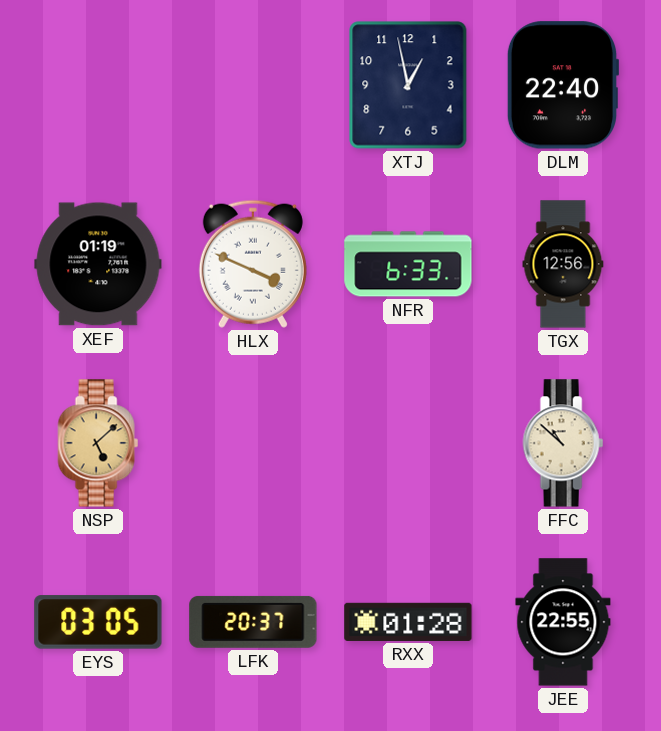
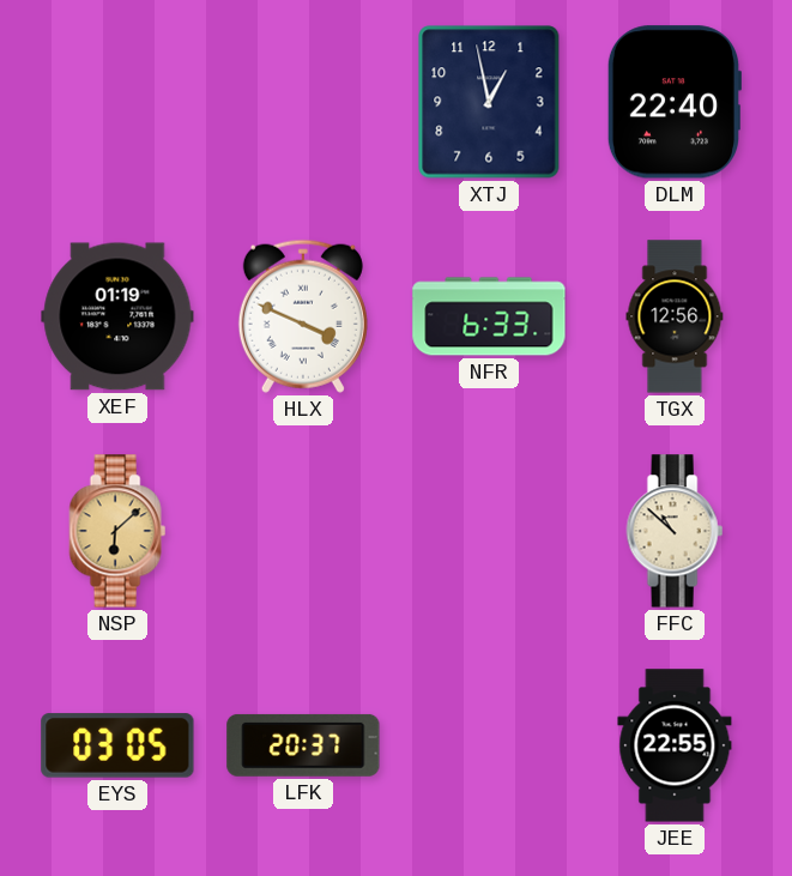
NSP: 5:08 -> 6:08
RXX: 01:28 -> none
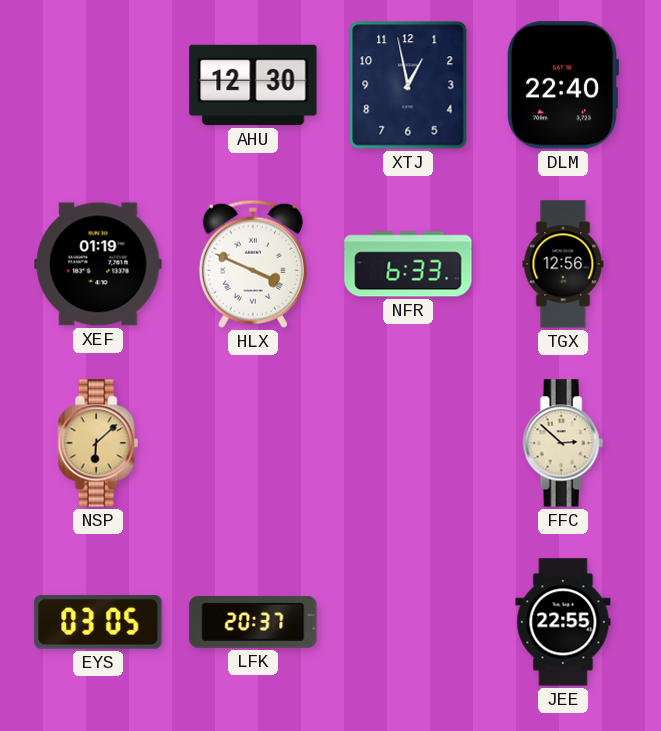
AHU: none -> 12:30
FFC: 10:52 -> 2:52
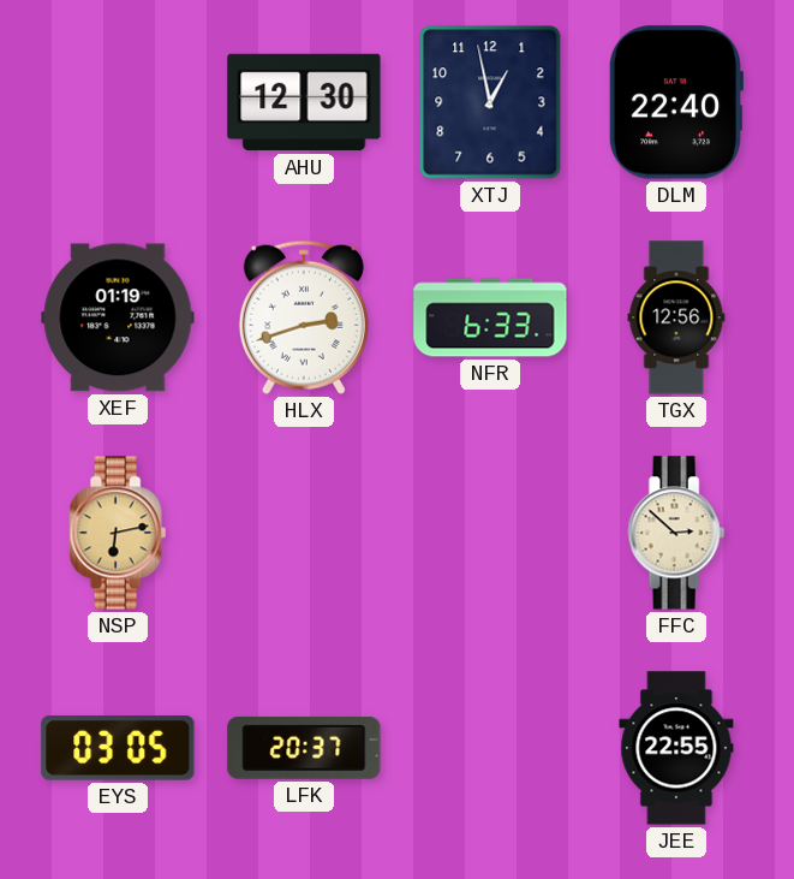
HLX: 3:49 -> 2:42
NSP: 6:08 -> 6:13
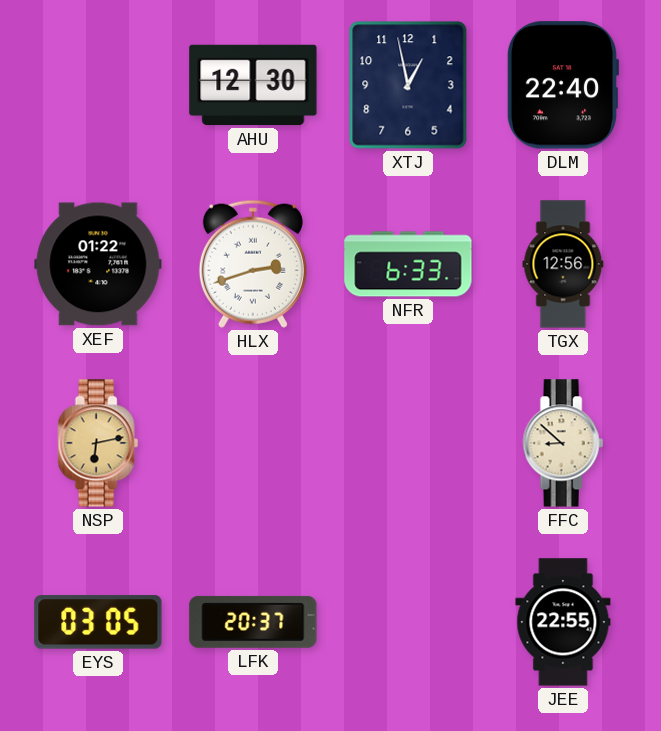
XEF: 01:19 -> 01:22
FFC: 2:52 -> 8:52
